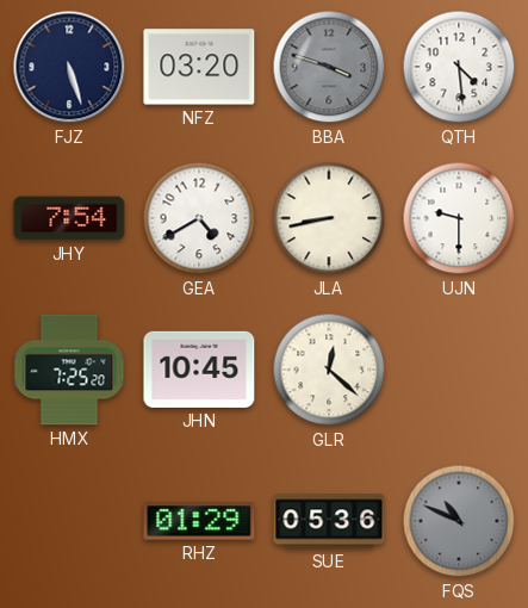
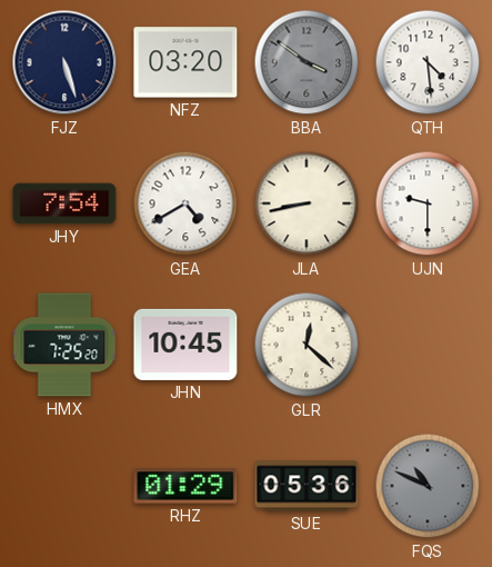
BBA: 3:48 -> 3:51
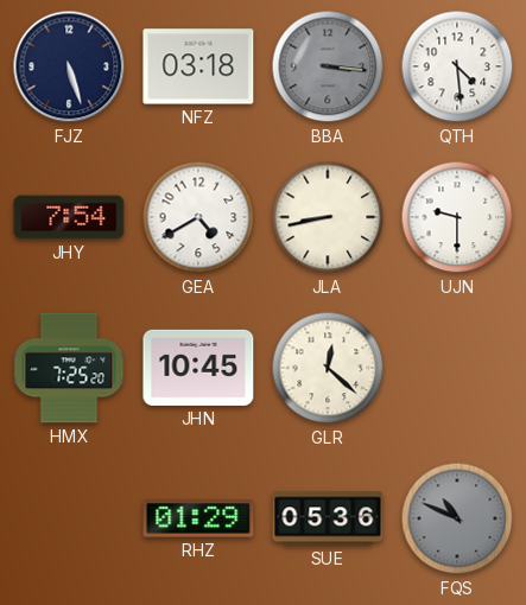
NFZ: 03:20 -> 03:18
BBA: 3:51 -> 3:16
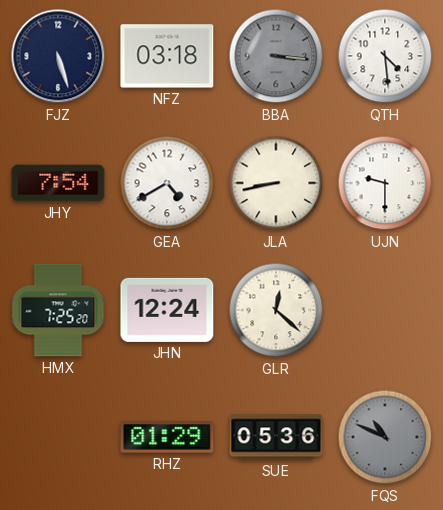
JHN: 10:45 -> 12:24
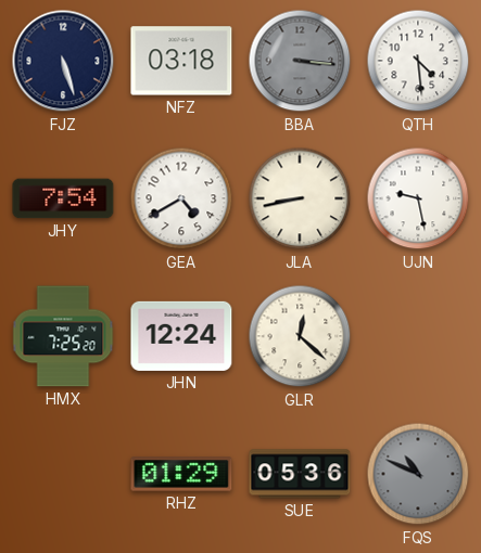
UJN: 9:30 -> 9:28
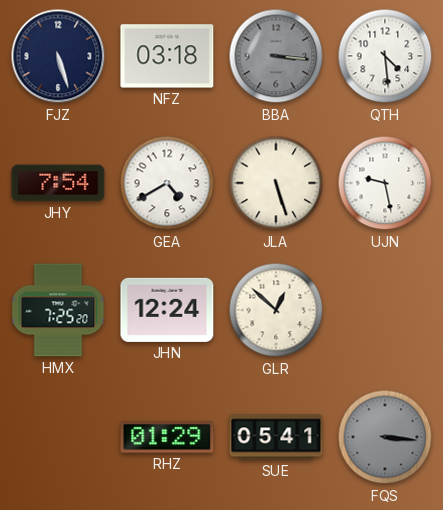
JLA: 8:43 -> 5:27
GLR: 12:22 -> 12:52
SUE: 05:36 -> 05:41
FQS: 10:49 -> 3:16
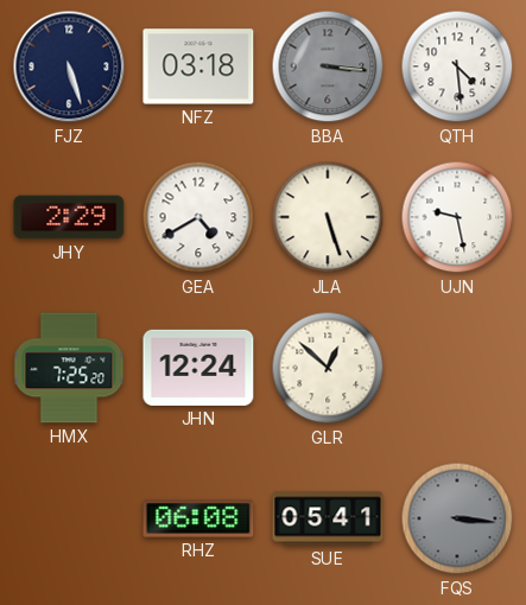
JHY: 7:54 -> 2:29
RHZ: 01:29 -> 06:08
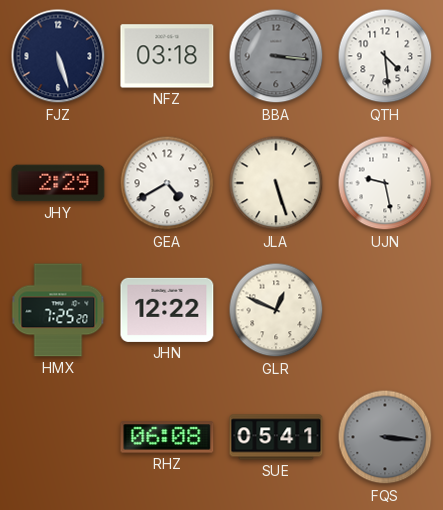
JHN: 12:24 -> 12:22
GLR: 12:52 -> 12:49
